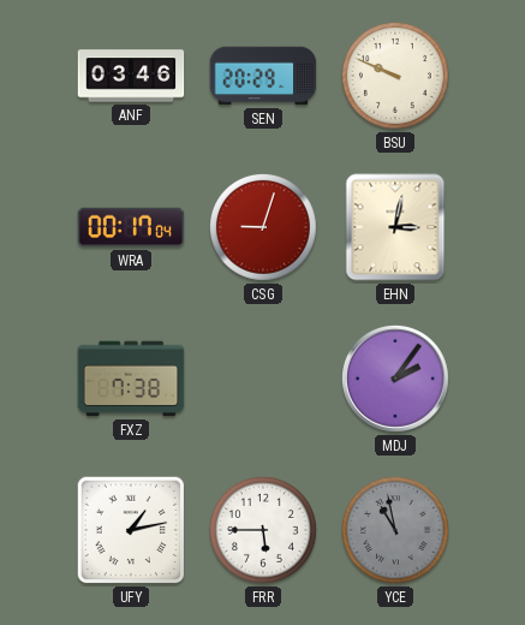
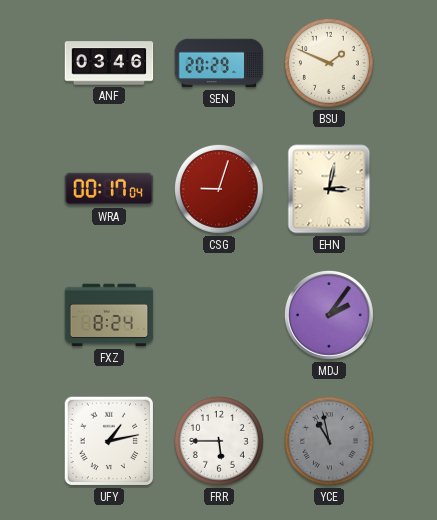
BSU: 9:49 -> 1:49
FXZ: 7:38 -> 8:24
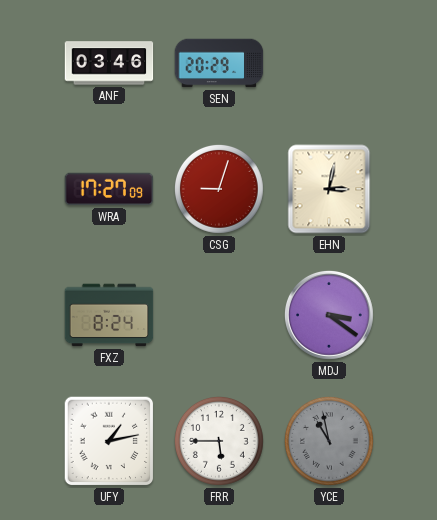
BSU: 1:49 -> none
WRA: 00:17 -> 17:27
MDJ: 2:06 -> 3:21
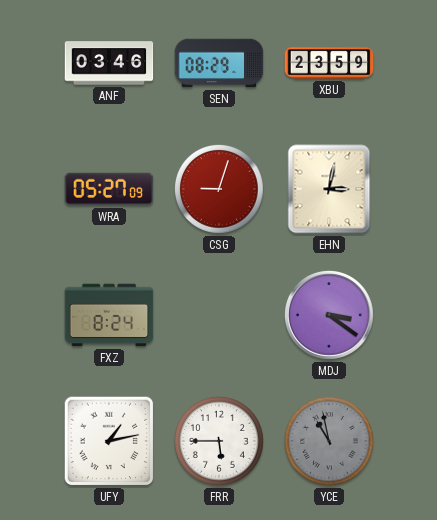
SEN: 20:29 -> 08:29
XBU: none -> 23:59
WRA: 17:27 -> 05:27
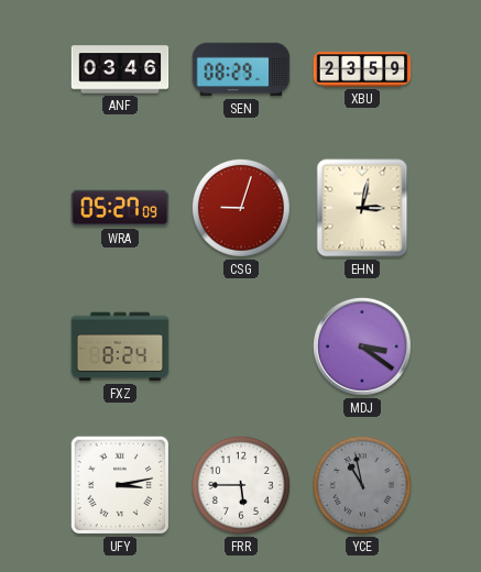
UFY: 1:13 -> 3:13
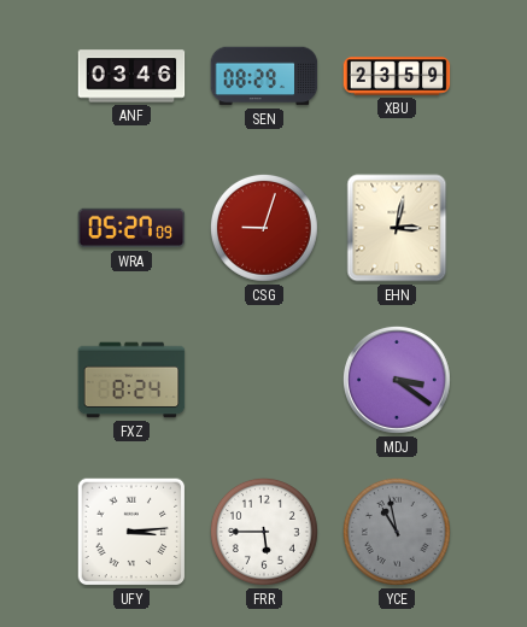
UFY: 3:13 -> 3:14
